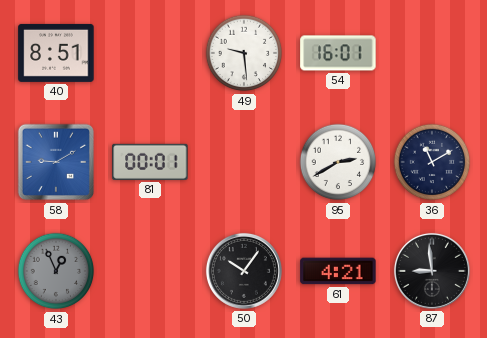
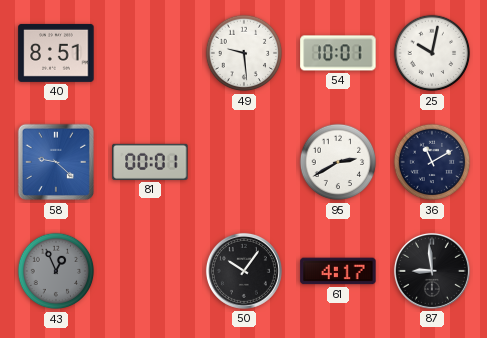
54: 16:01 -> 10:01
25: none -> 10:02
58: 9:10 -> 9:22
61: 4:21 -> 4:17
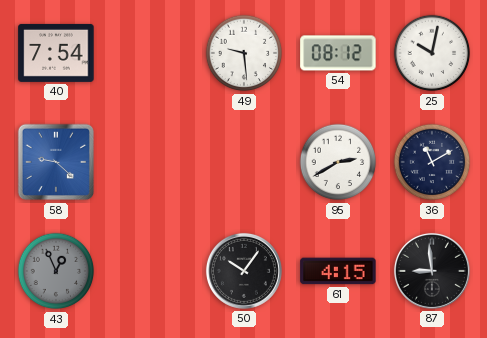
40: 8:51 -> 7:54
54: 10:01 -> 08:12
81: 00:01 -> none
61: 4:17 -> 4:15
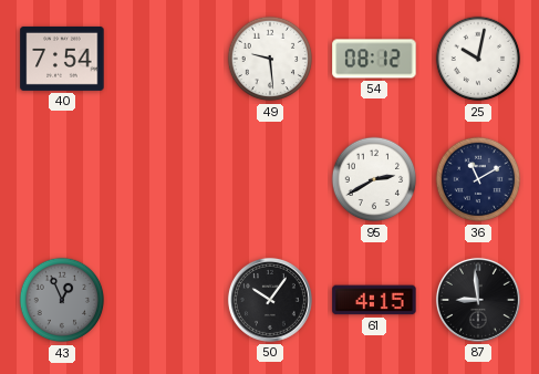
58: 9:22 -> none
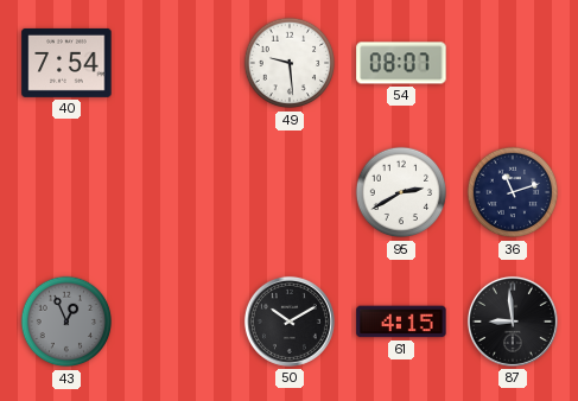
54: 08:12 -> 08:07
25: 10:02 -> none
36: 11:10 -> 11:12
50: 10:06 -> 10:10
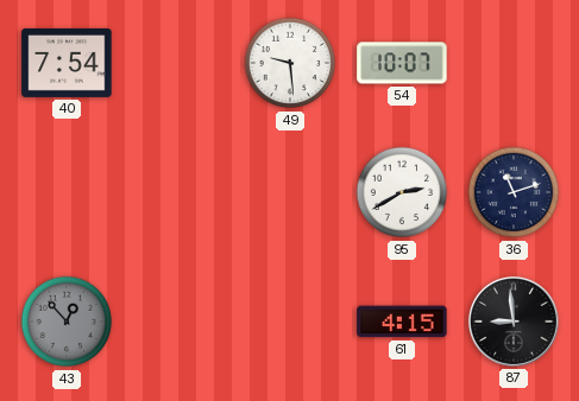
54: 08:07 -> 10:07
43: 12:56 -> 12:53
50: 10:10 -> none
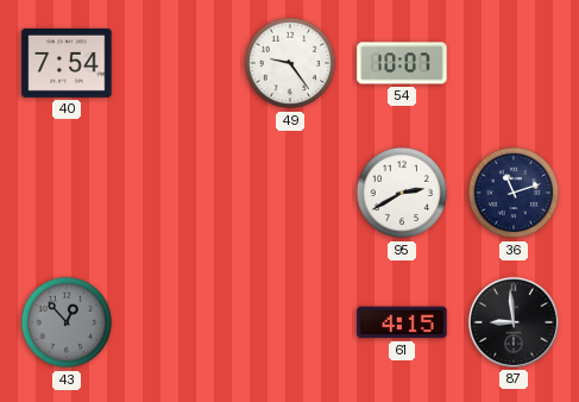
49: 9:29 -> 9:24
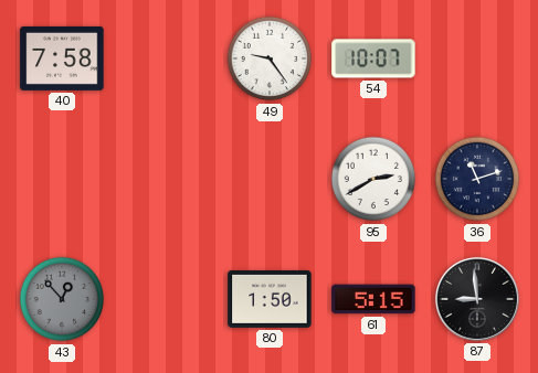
40: 7:54 -> 7:58
80: none -> 1:50
61: 4:15 -> 5:15
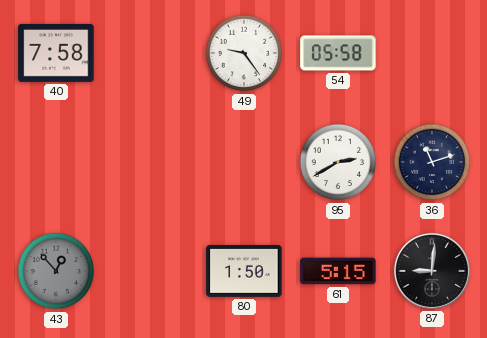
54: 10:07 -> 05:58
87: 8:59 -> 9:01
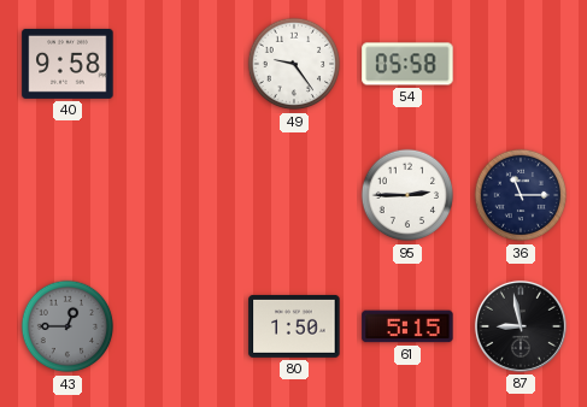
40: 7:58 -> 9:58
95: 2:40 -> 2:45
36: 11:12 -> 11:15
43: 12:53 -> 12:45
87: 9:01 -> 8:58
